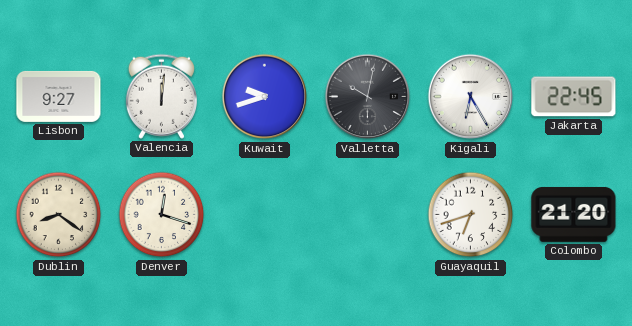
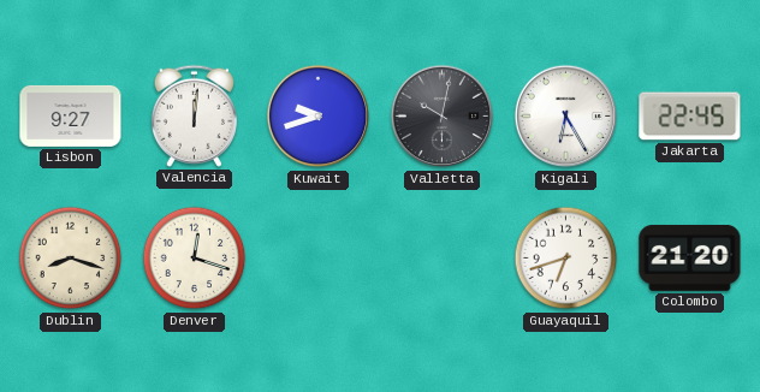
Dublin: 8:21 -> 8:18
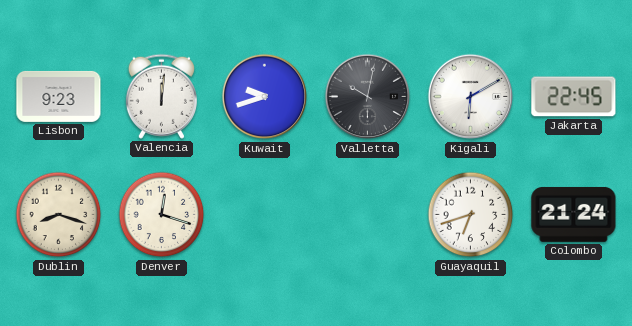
Lisbon: 9:27 -> 9:23
Kigali: 6:25 -> 6:10
Colombo: 21:20 -> 21:24
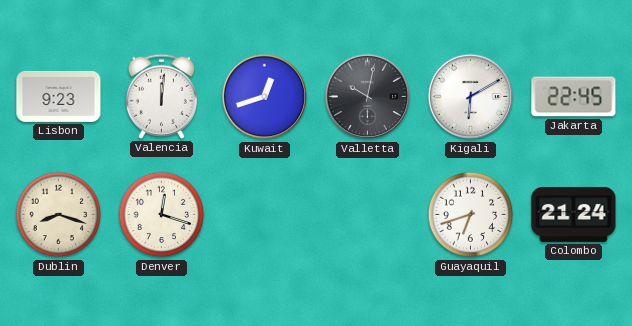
Kuwait: 9:42 -> 12:42
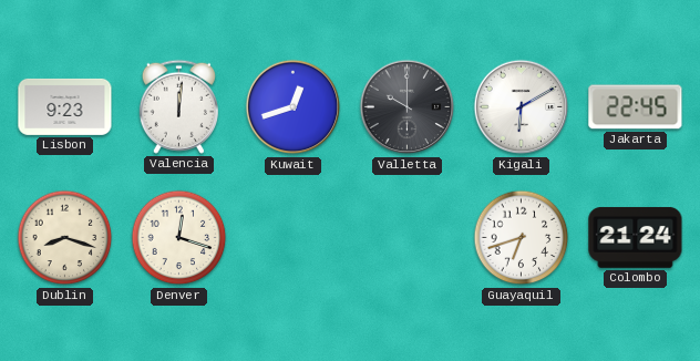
Valletta: 10:02 -> 10:00
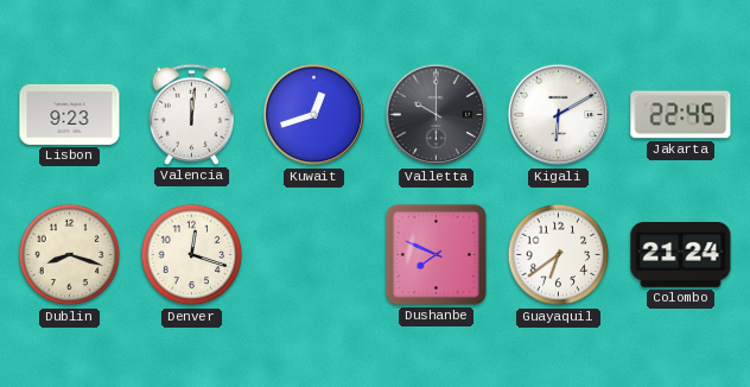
Dushanbe: none -> 7:49
Guayaquil: 6:42 -> 6:39
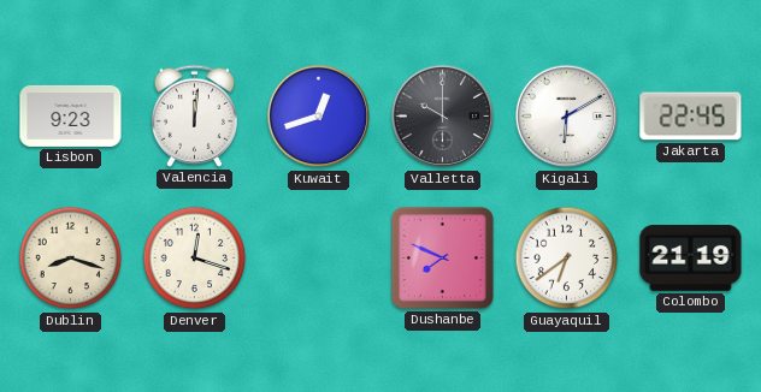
Colombo: 21:24 -> 21:19
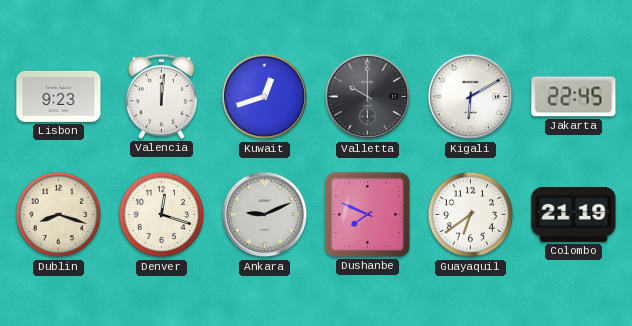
Ankara: none -> 9:11
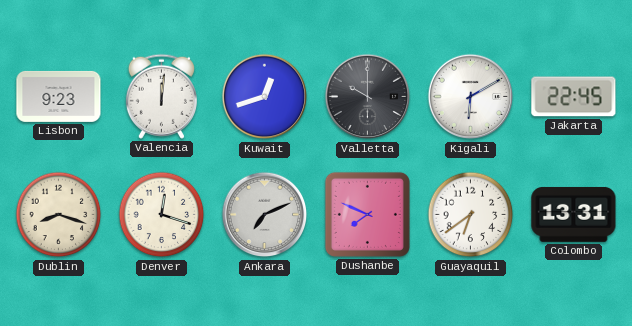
Ankara: 9:11 -> 7:11
Colombo: 21:19 -> 13:31
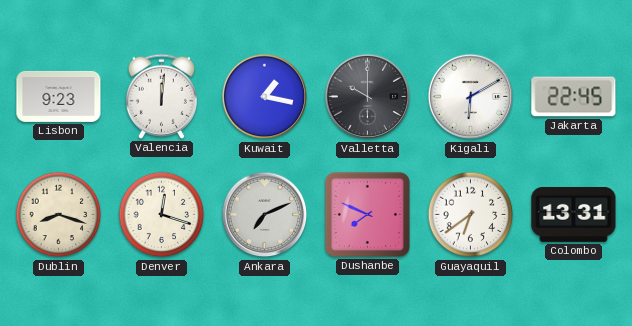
Kuwait: 12:42 -> 1:17
